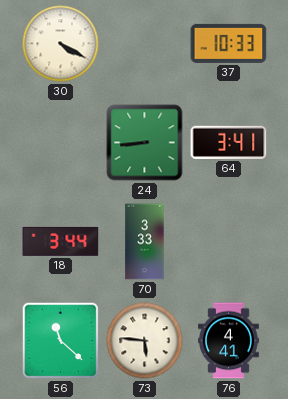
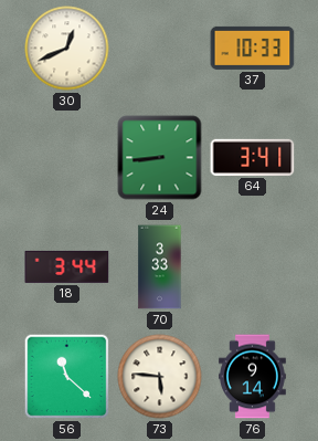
30: 4:20 -> 12:41
76: 4:41 -> 9:14
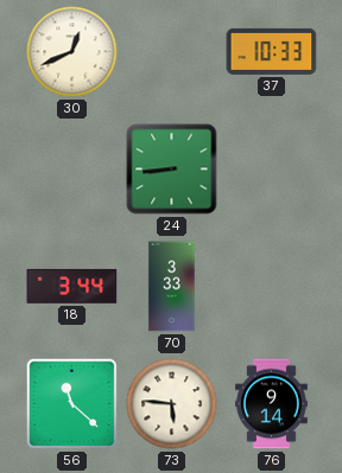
64: 3:41 -> none
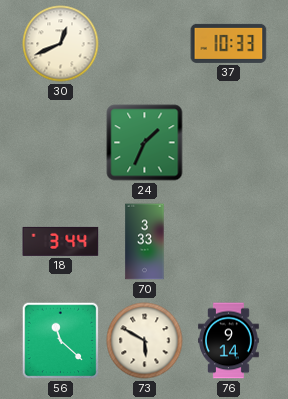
24: 8:44 -> 1:34
73: 5:46 -> 5:50
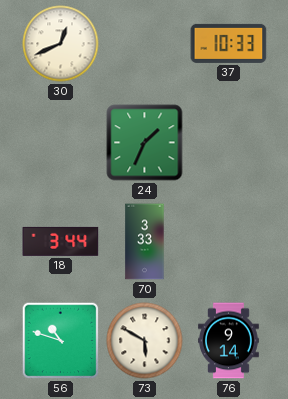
56: 11:22 -> 10:48
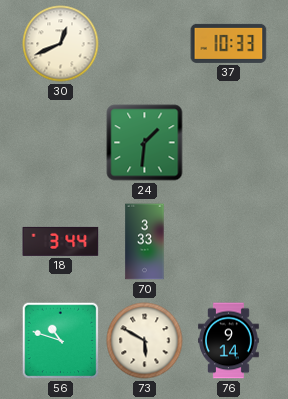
24: 1:34 -> 1:31
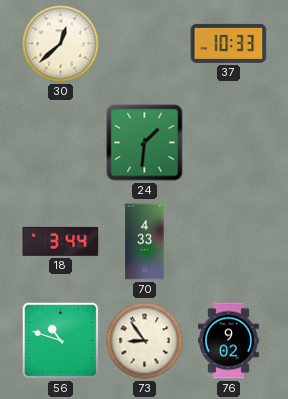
30: 12:41 -> 12:38
70: 3:33 -> 4:33
73: 5:50 -> 8:54
76: 9:14 -> 9:02
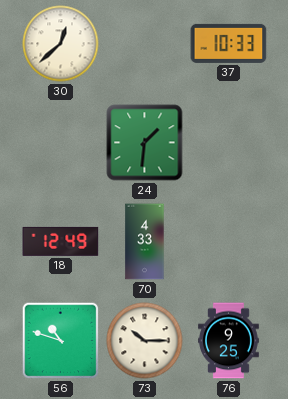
18: 3:44 -> 12:49
73: 8:54 -> 10:15
76: 9:02 -> 9:25
